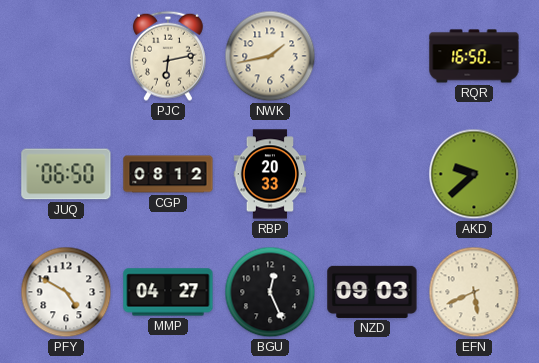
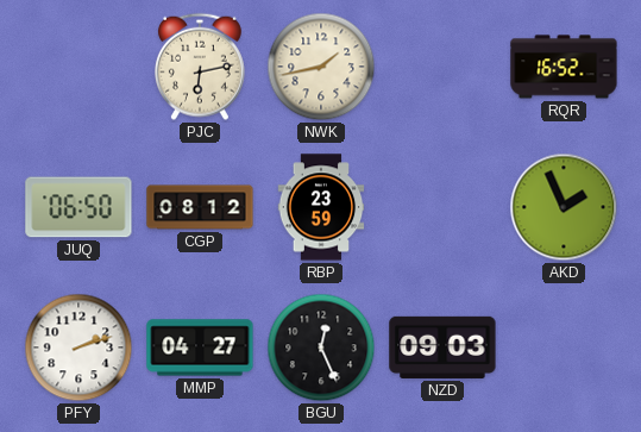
RQR: 16:50 -> 16:52
RBP: 20:33 -> 23:59
AKD: 9:38 -> 1:56
PFY: 4:50 -> 2:12
EFN: 5:41 -> none
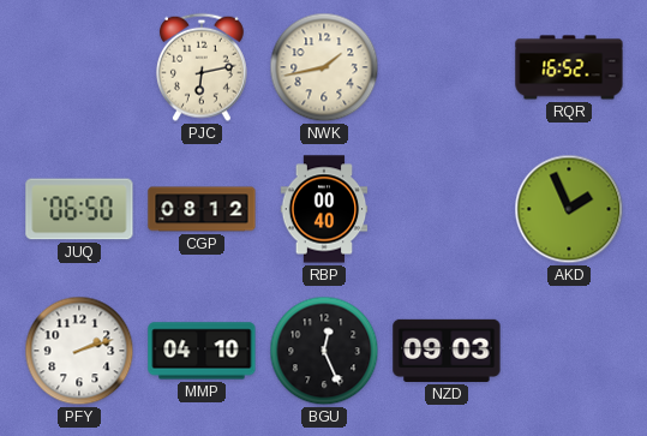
RBP: 23:59 -> 00:40
MMP: 04:27 -> 04:10
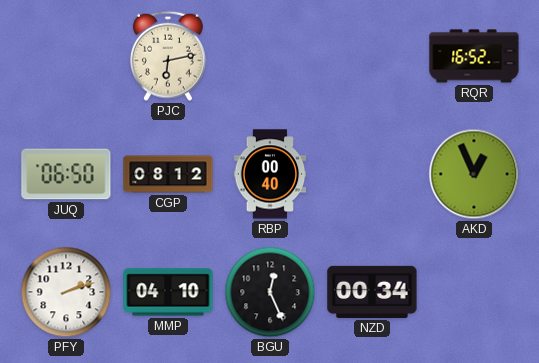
NWK: 1:43 -> none
AKD: 1:56 -> 12:56
NZD: 09:03 -> 00:34
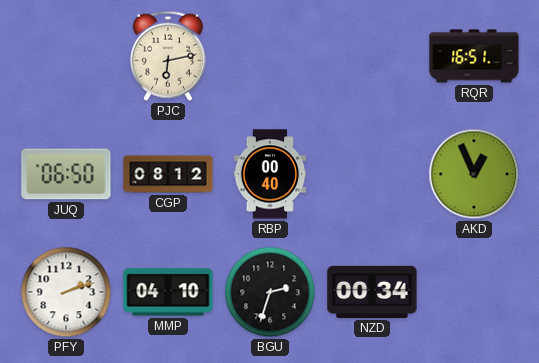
RQR: 16:52 -> 16:51
BGU: 12:26 -> 2:33
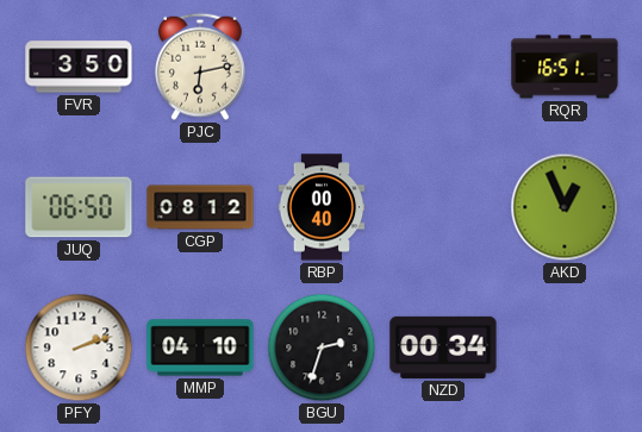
FVR: none -> 3:50
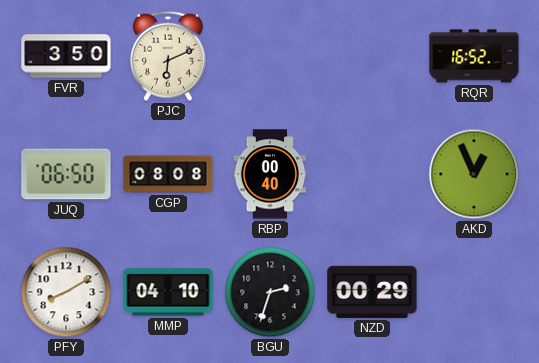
PJC: 6:13 -> 6:11
RQR: 16:51 -> 16:52
CGP: 08:12 -> 08:08
PFY: 2:12 -> 8:10
NZD: 00:34 -> 00:29
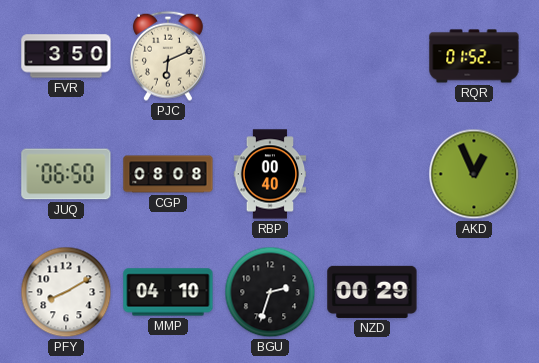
RQR: 16:52 -> 01:52
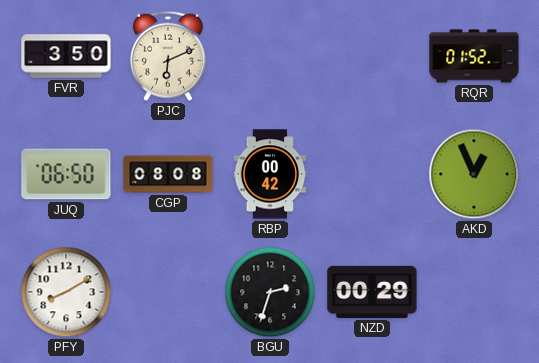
RBP: 00:40 -> 00:42
MMP: 04:10 -> none
